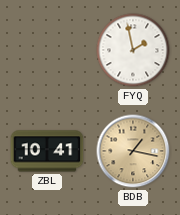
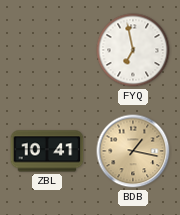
FYQ: 1:58 -> 6:58
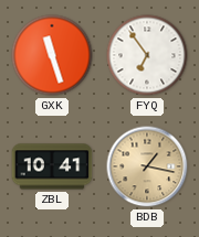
GXK: none -> 11:27
FYQ: 6:58 -> 6:54
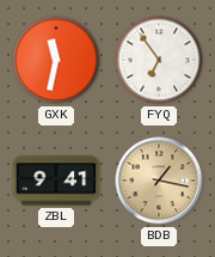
GXK: 11:27 -> 11:32
ZBL: 10:41 -> 9:41
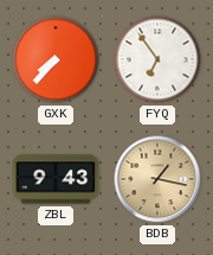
GXK: 11:32 -> 7:37
ZBL: 9:41 -> 9:43
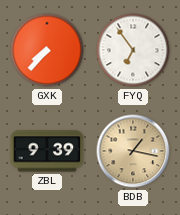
ZBL: 9:43 -> 9:39
